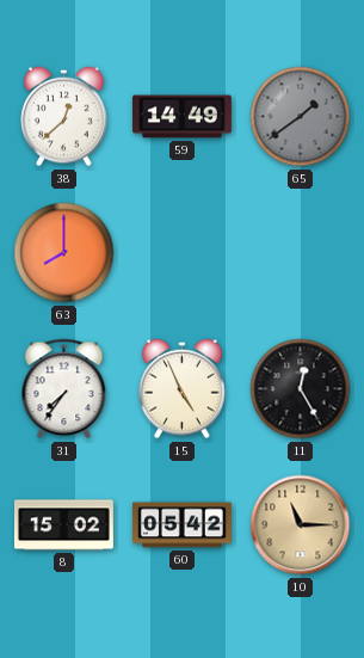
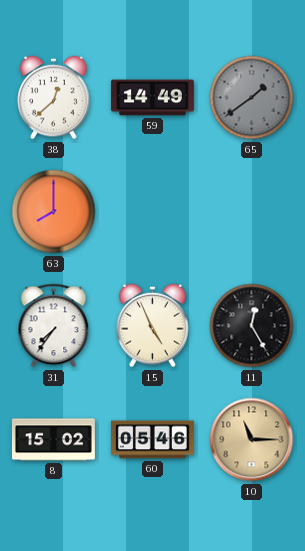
60: 05:42 -> 05:46
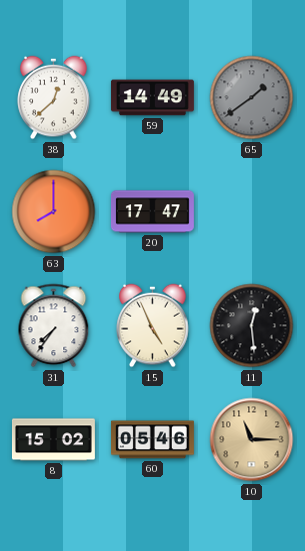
20: none -> 17:47
11: 12:25 -> 12:29
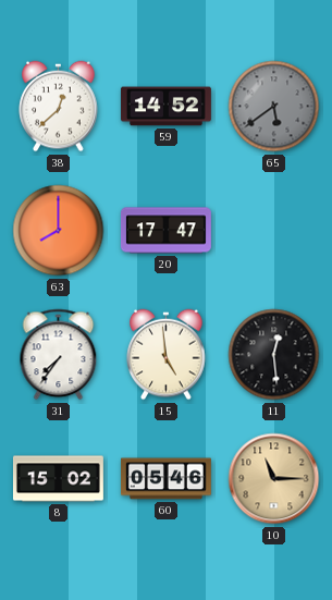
59: 14:49 -> 14:52
65: 1:39 -> 5:39
15: 4:56 -> 4:59
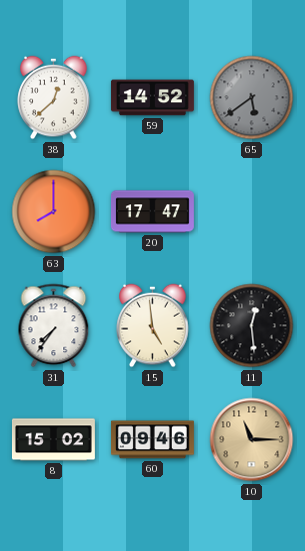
60: 05:46 -> 09:46
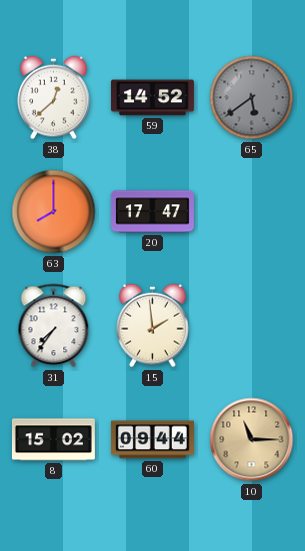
15: 4:59 -> 1:59
11: 12:29 -> none
60: 09:46 -> 09:44
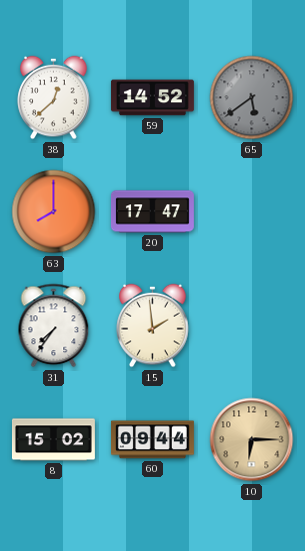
10: 11:15 -> 6:15
